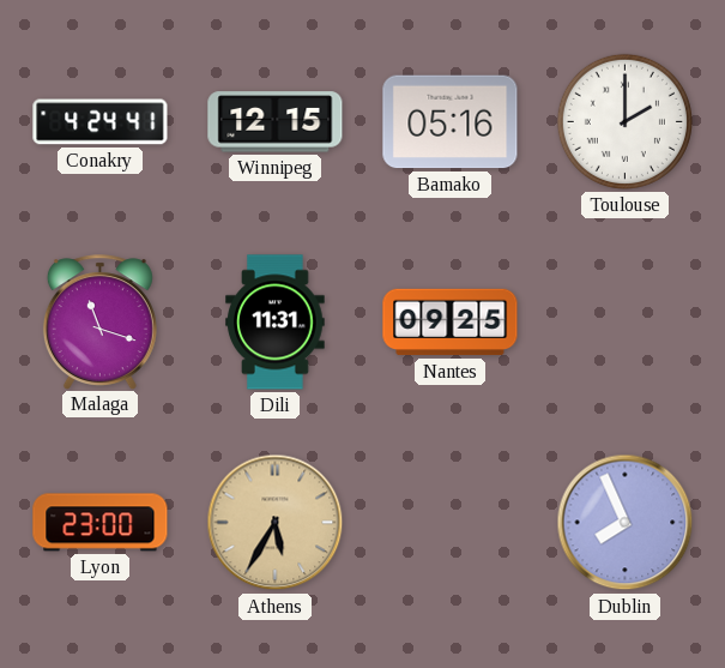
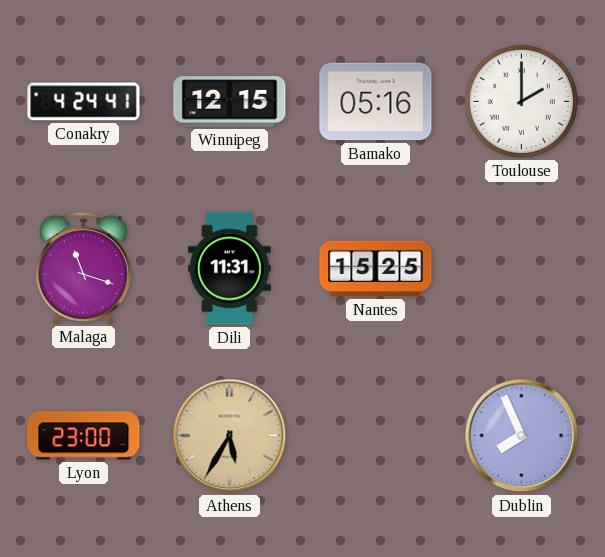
Nantes: 09:25 -> 15:25
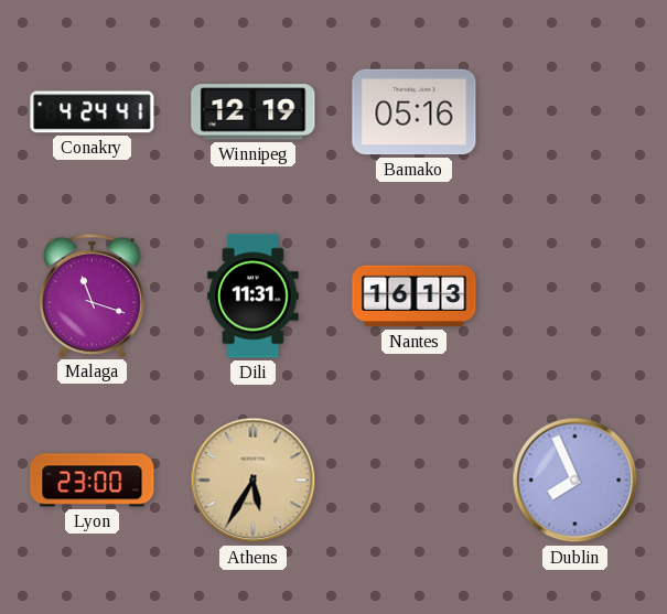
Winnipeg: 12:15 -> 12:19
Toulouse: 2:00 -> none
Nantes: 15:25 -> 16:13
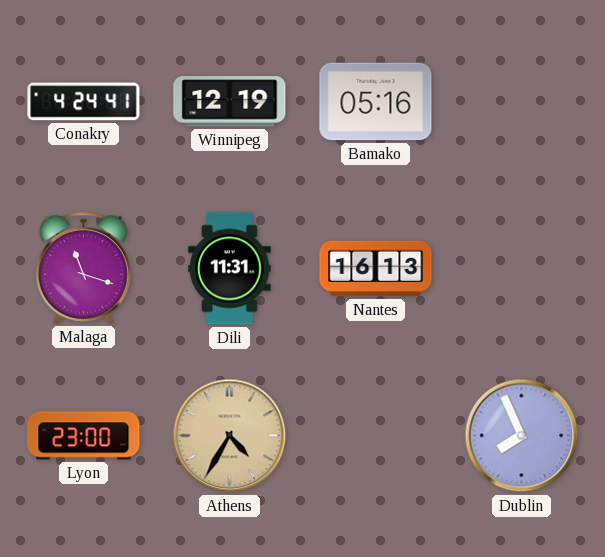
Athens: 5:35 -> 4:35
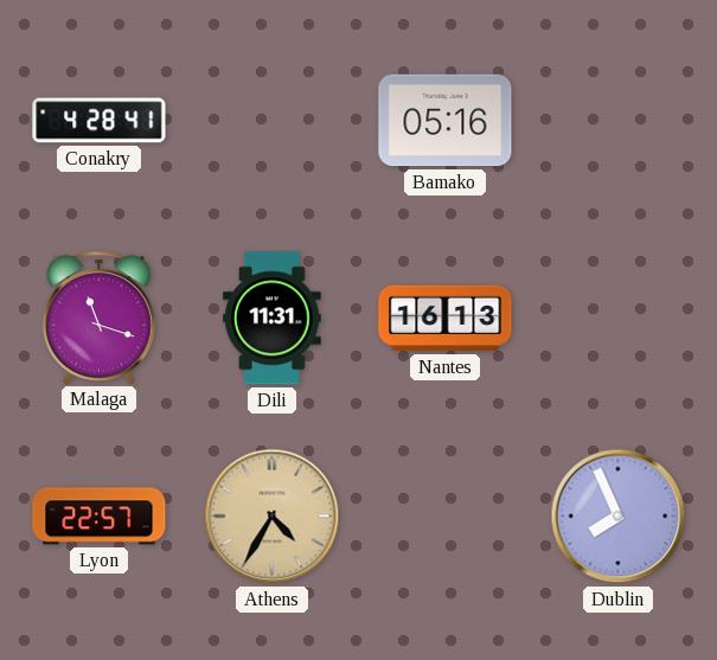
Conakry: 4:24 -> 4:28
Winnipeg: 12:19 -> none
Lyon: 23:00 -> 22:57
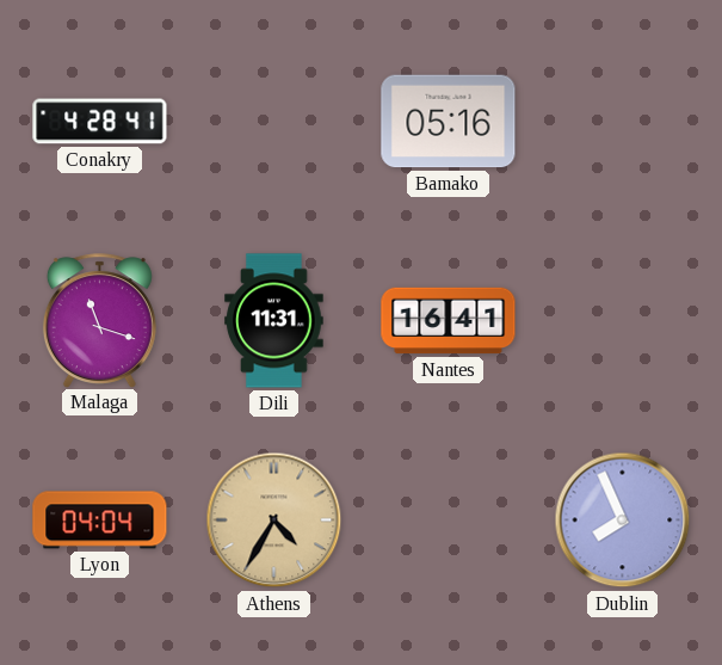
Nantes: 16:13 -> 16:41
Lyon: 22:57 -> 04:04
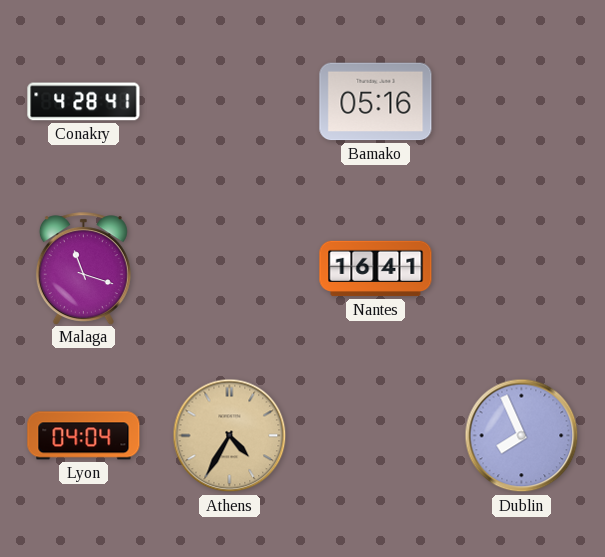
Dili: 11:31 -> none
